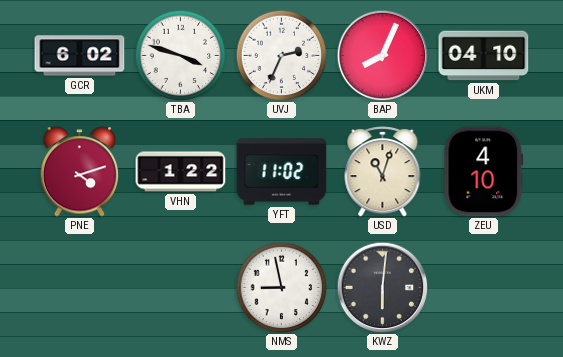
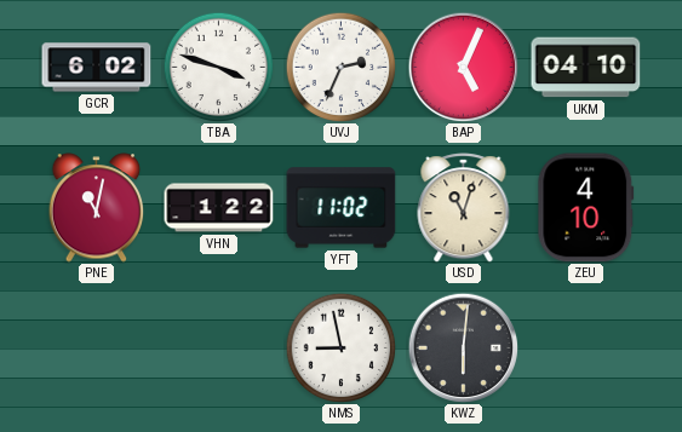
BAP: 8:04 -> 5:04
PNE: 4:12 -> 11:02
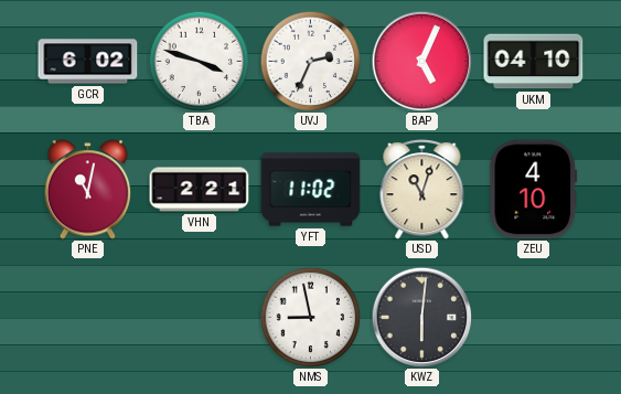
VHN: 1:22 -> 2:21
